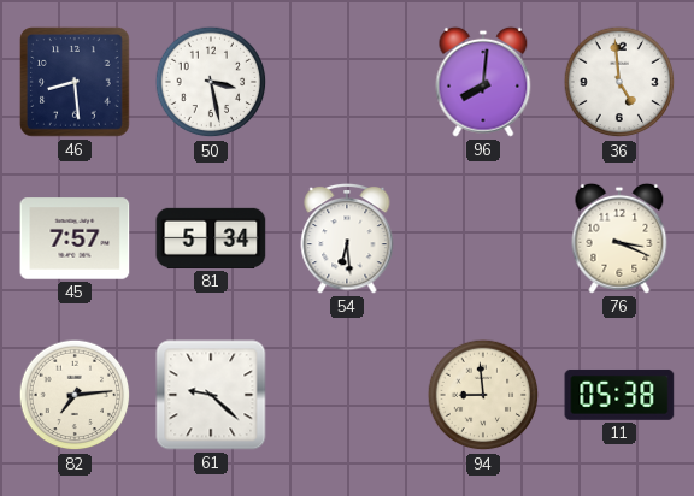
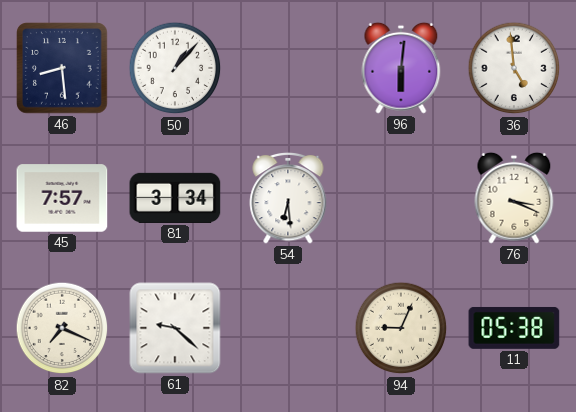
50: 3:28 -> 1:07
96: 8:01 -> 6:01
81: 5:34 -> 3:34
82: 7:14 -> 7:19
94: 8:59 -> 9:04
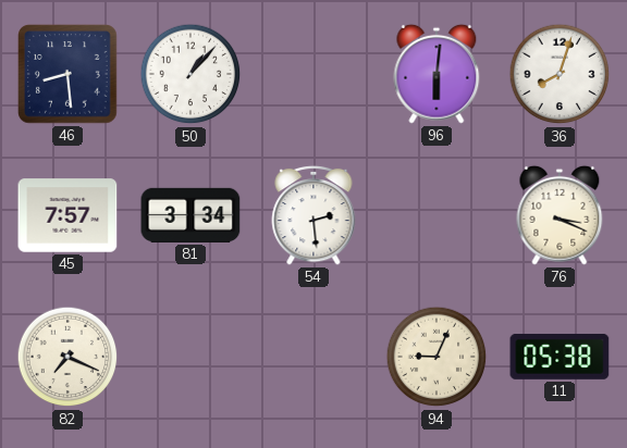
36: 4:59 -> 8:03
54: 6:29 -> 2:29
61: 9:22 -> none
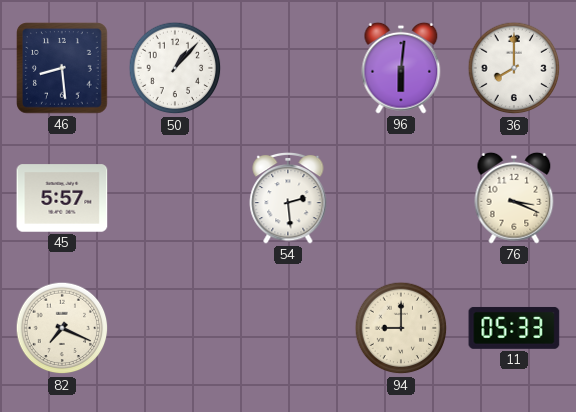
36: 8:03 -> 8:00
45: 7:57 -> 5:57
81: 3:34 -> none
94: 9:04 -> 9:00
11: 05:38 -> 05:33
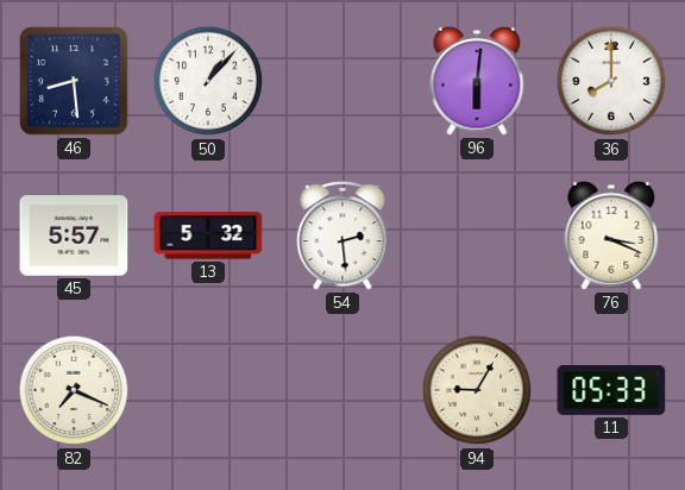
13: none -> 5:32
94: 9:00 -> 9:05
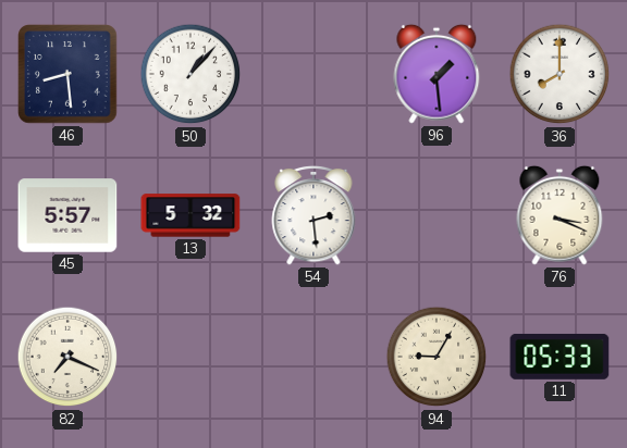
96: 6:01 -> 1:29
